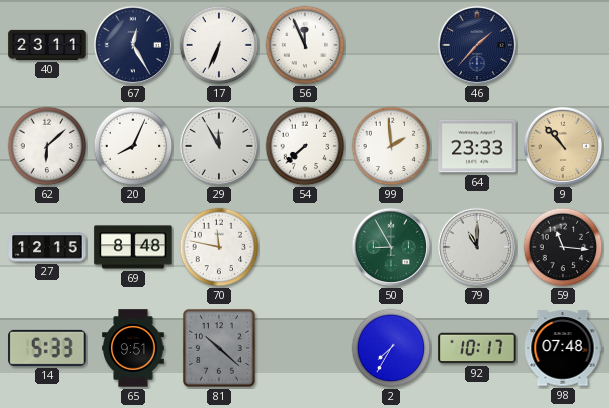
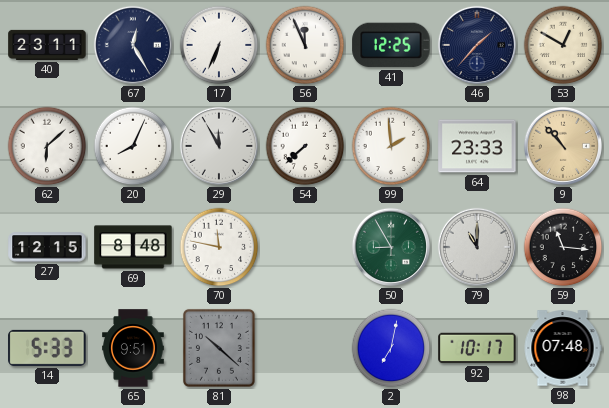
41: none -> 12:25
53: none -> 12:50
2: 7:35 -> 7:02
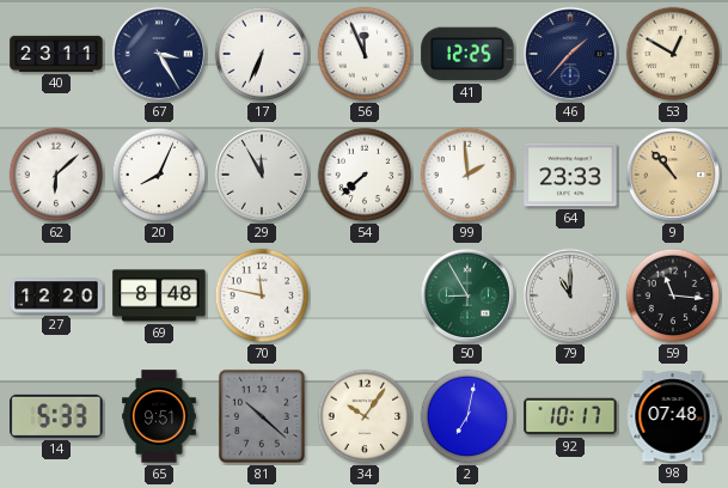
67: 12:25 -> 3:25
27: 12:15 -> 12:20
34: none -> 10:06
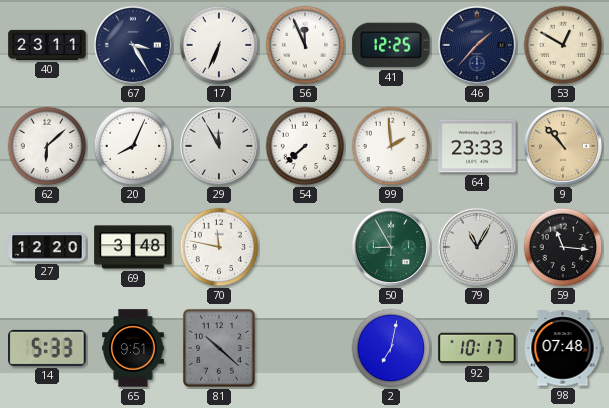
69: 8:48 -> 3:48
79: 11:00 -> 11:05
34: 10:06 -> none
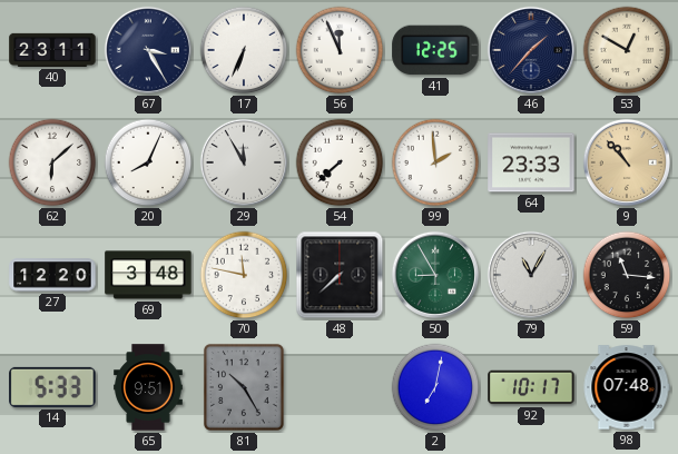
48: none -> 7:38
81: 10:22 -> 10:25
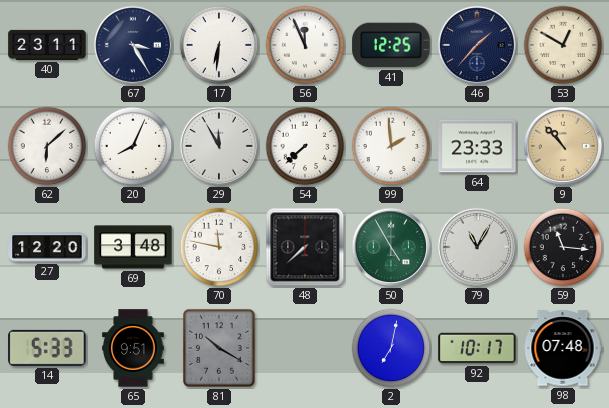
17: 6:34 -> 6:31
50: 8:55 -> 4:55
81: 10:25 -> 10:20
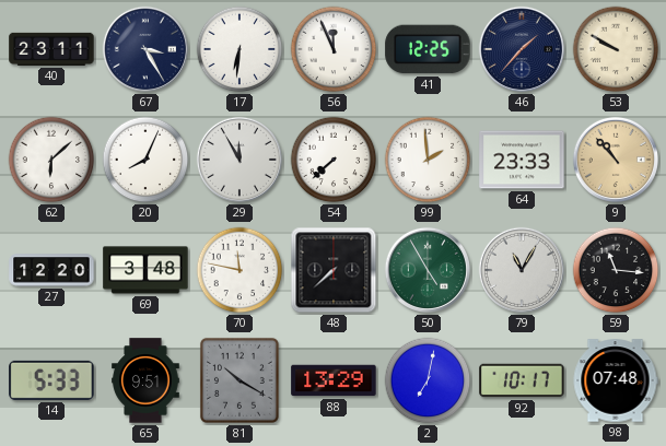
53: 12:50 -> 9:50
88: none -> 13:29
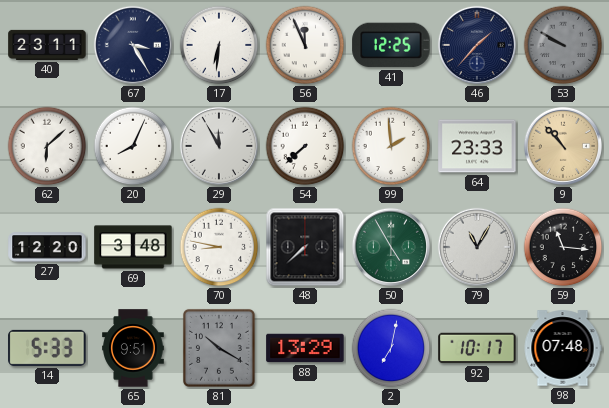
53 dial: cream -> grey
70: 11:47 -> 8:47
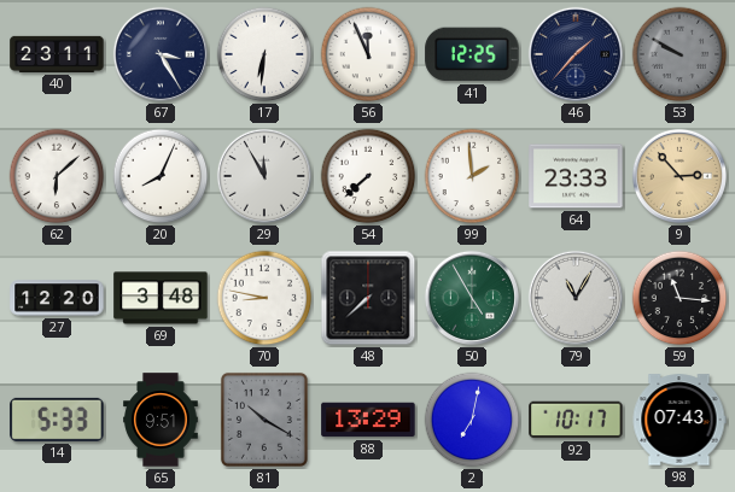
9: 10:53 -> 2:53
98: 07:48 -> 07:43
